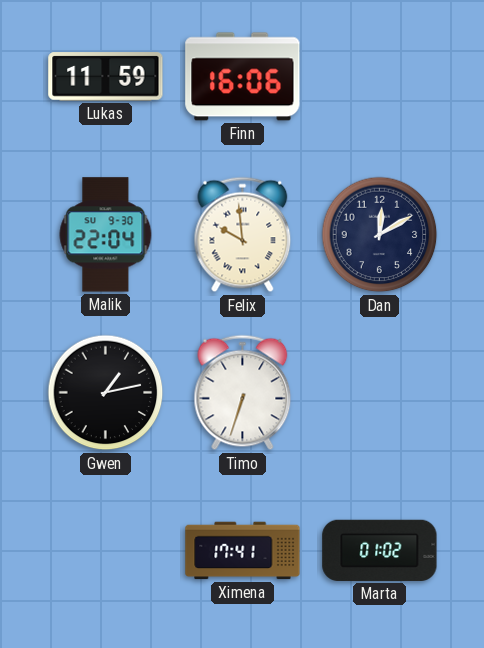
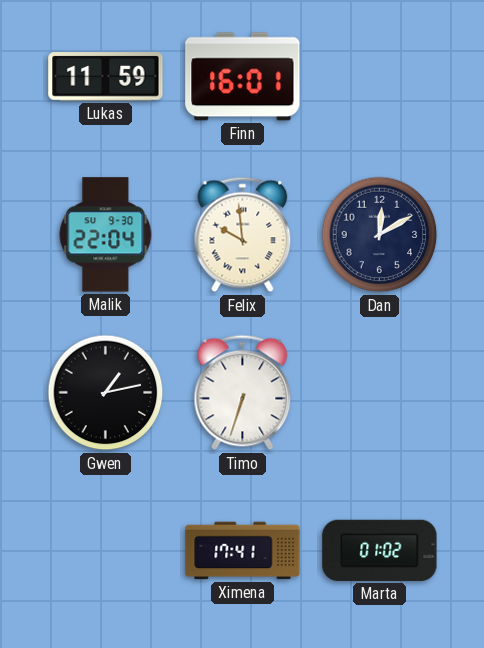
Finn: 16:06 -> 16:01
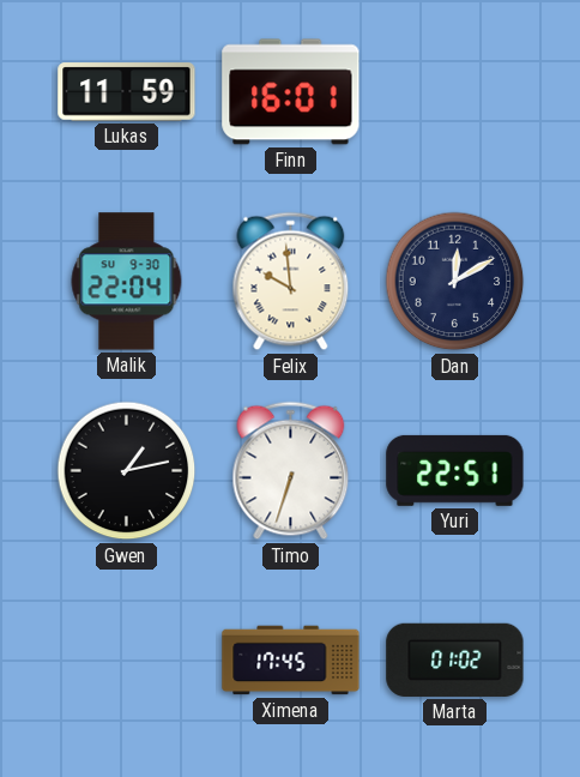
Yuri: none -> 22:51
Ximena: 17:41 -> 17:45
